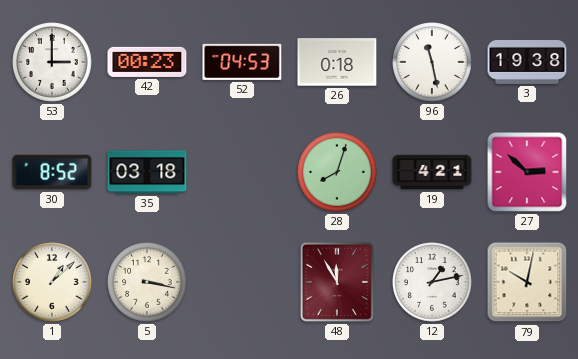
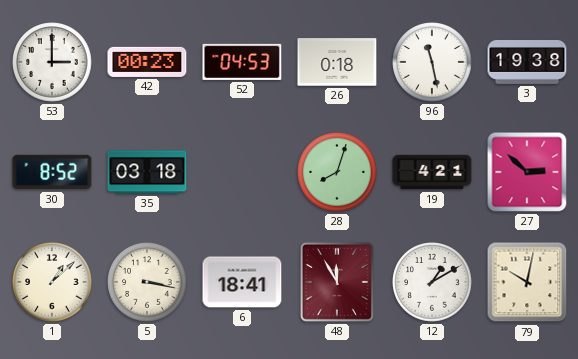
6: none -> 18:41
12: 1:13 -> 1:10
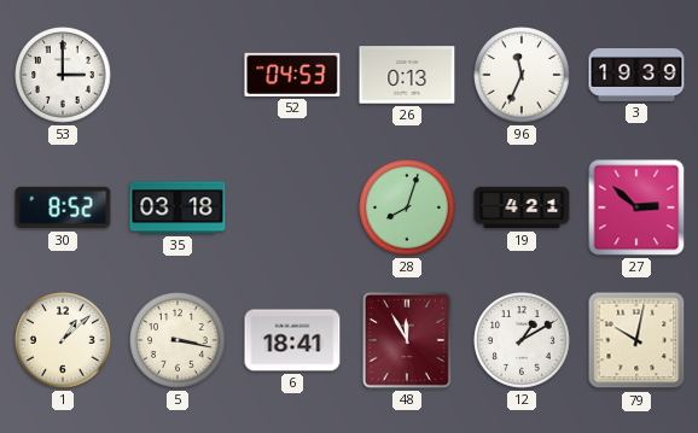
42: 00:23 -> none
26: 0:18 -> 0:13
96: 11:28 -> 11:34
3: 19:38 -> 19:39
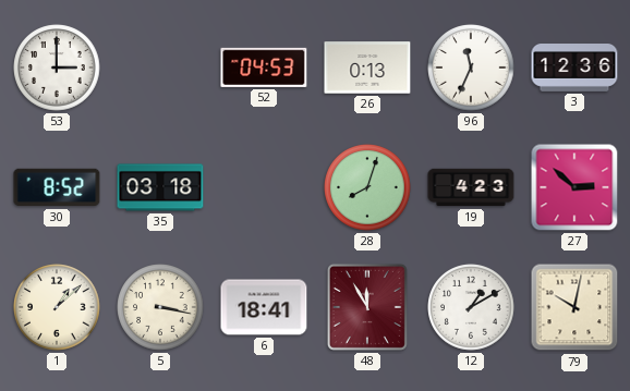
3: 19:39 -> 12:36
19: 4:21 -> 4:23
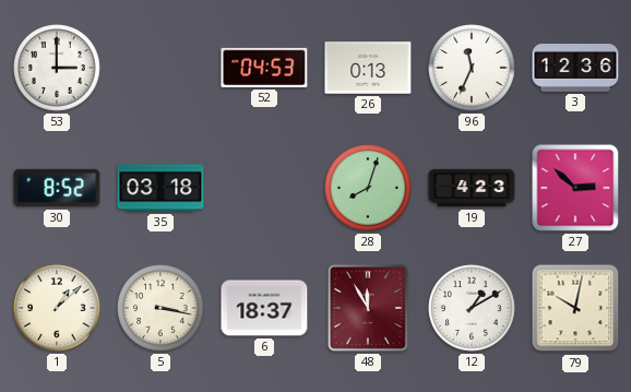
6: 18:41 -> 18:37
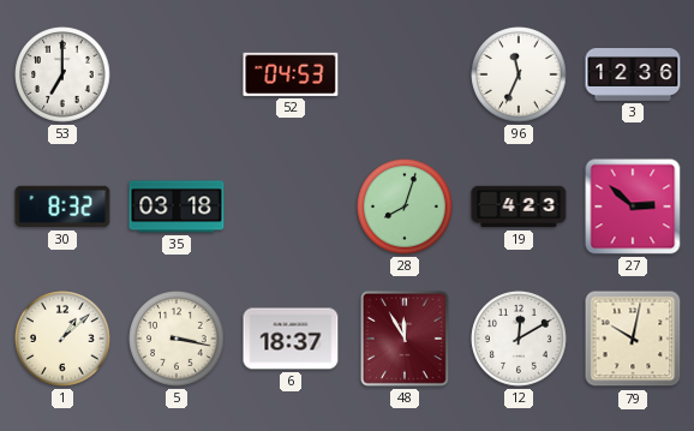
53: 3:00 -> 7:00
26: 0:13 -> none
30: 8:52 -> 8:32
12: 1:10 -> 12:10
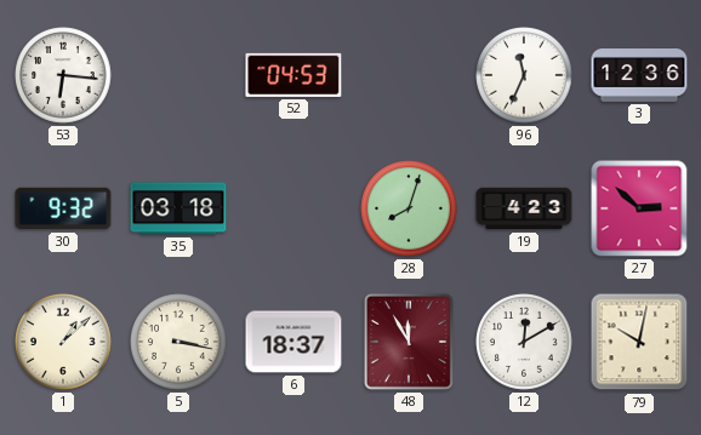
53: 7:00 -> 6:16
30: 8:32 -> 9:32
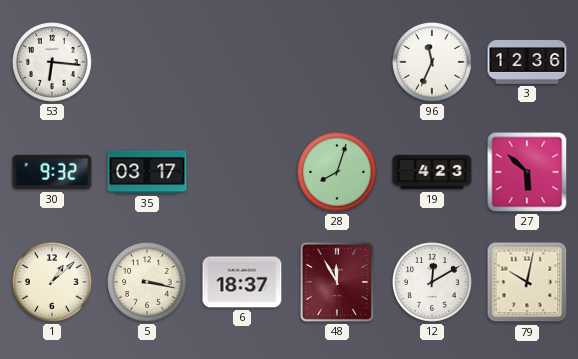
52: 04:53 -> none
35: 03:18 -> 03:17
27: 2:52 -> 5:52
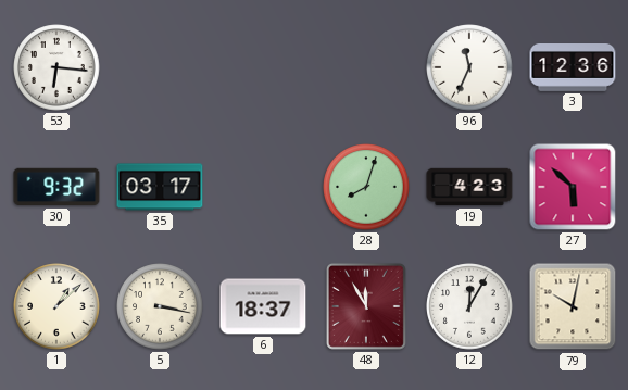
12: 12:10 -> 12:05
